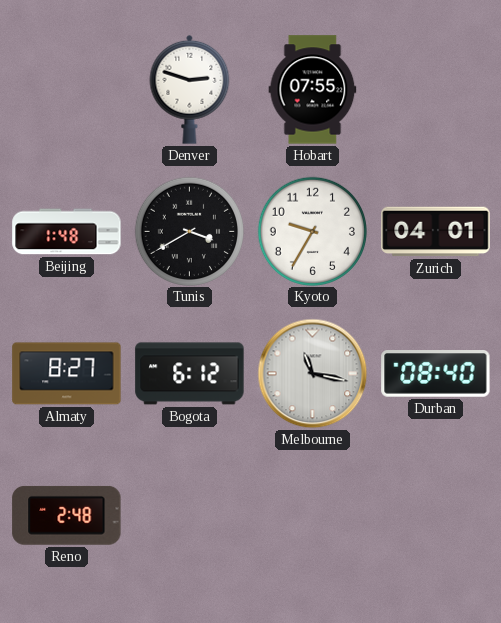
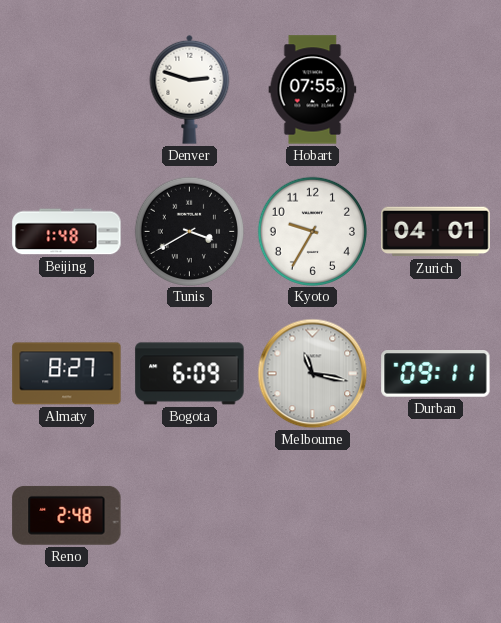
Bogota: 6:12 -> 6:09
Durban: 08:40 -> 09:11
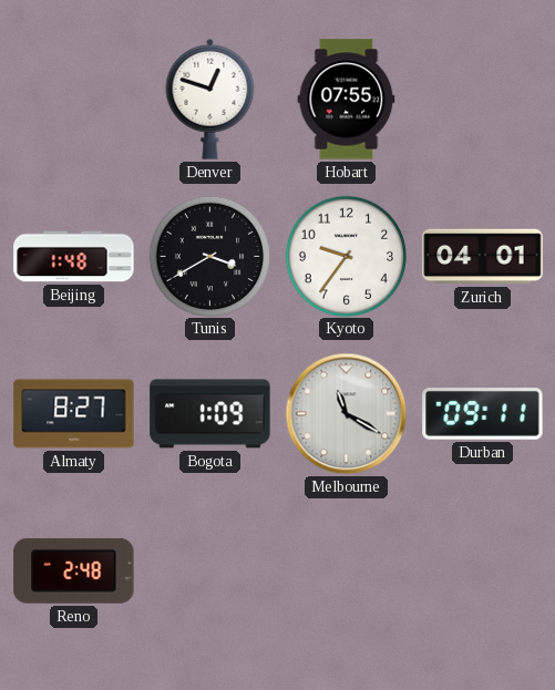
Denver: 2:48 -> 12:48
Kyoto: 9:35 -> 9:36
Bogota: 6:09 -> 1:09
Melbourne: 11:17 -> 11:20
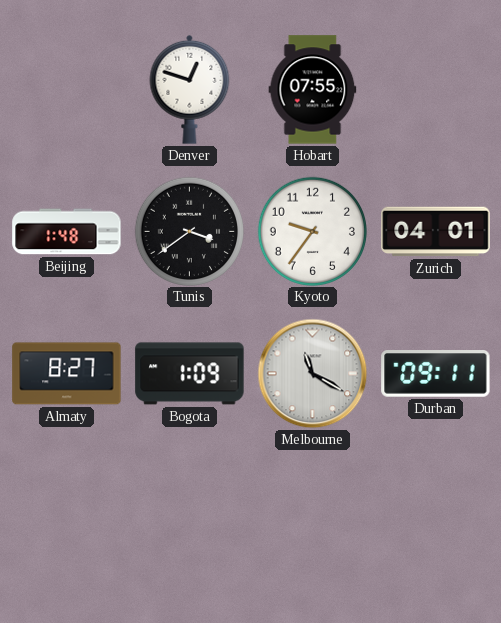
Tunis: 3:40 -> 3:39
Reno: 2:48 -> none
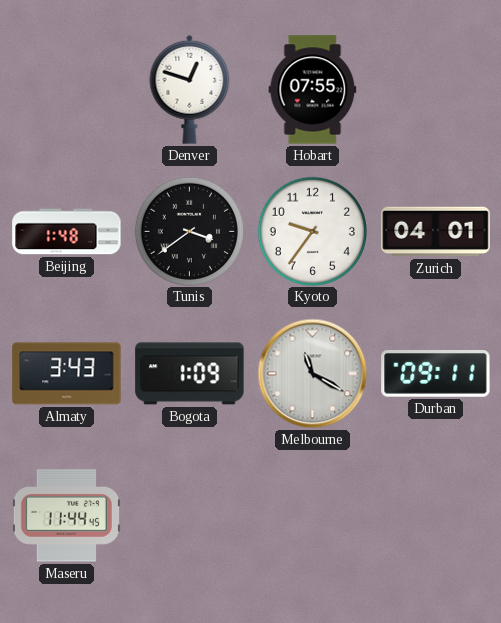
Almaty: 8:27 -> 3:43
Maseru: none -> 11:44
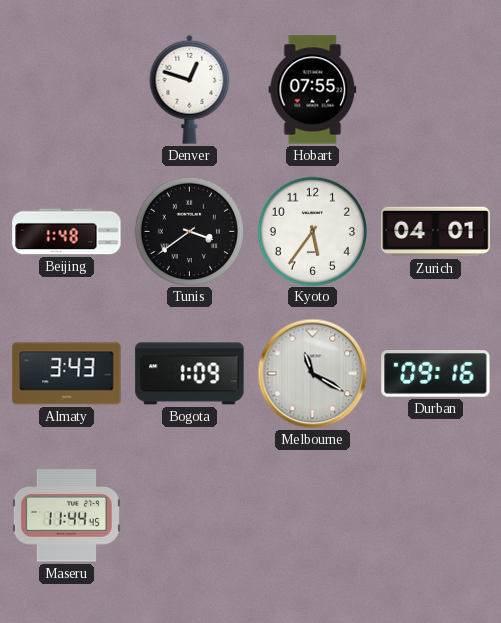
Kyoto: 9:36 -> 5:36
Durban: 09:11 -> 09:16
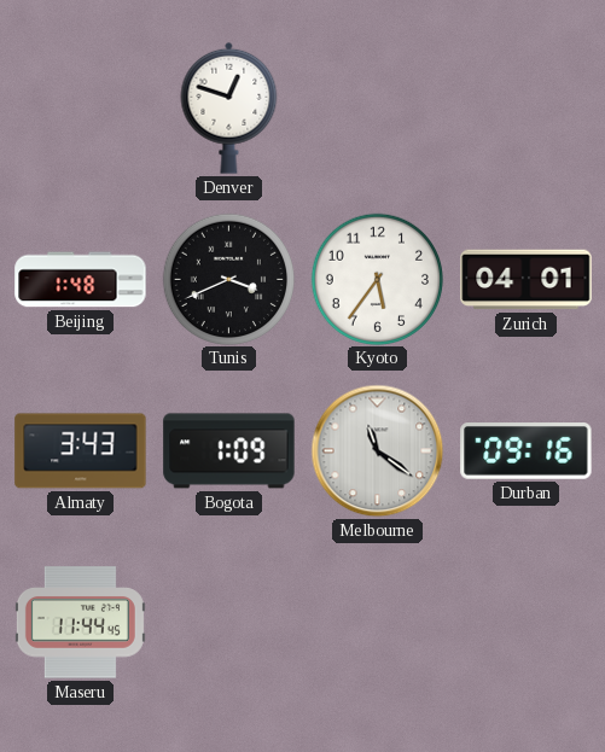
Hobart: 07:55 -> none
Tunis: 3:39 -> 3:41
Melbourne: 11:20 -> 11:21
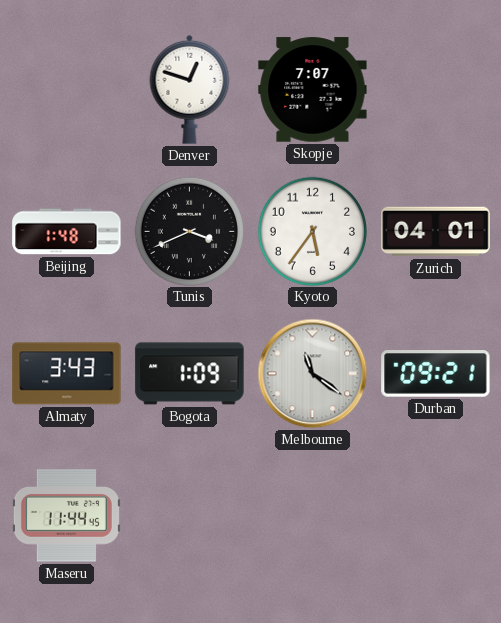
Skopje: none -> 7:07
Durban: 09:16 -> 09:21
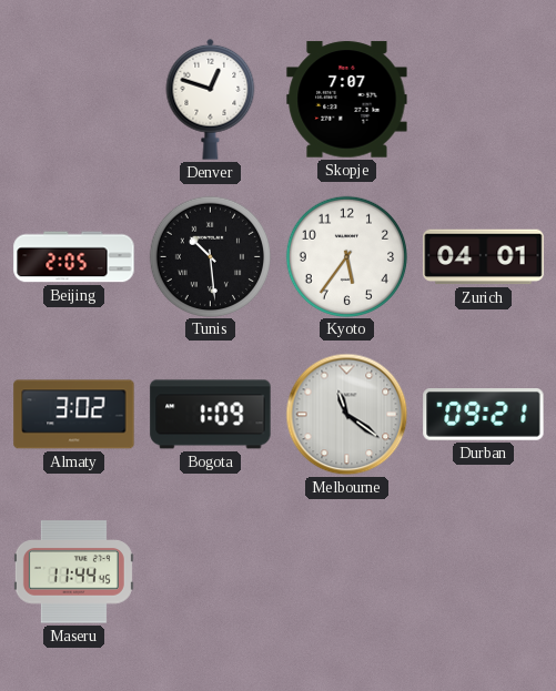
Beijing: 1:48 -> 2:05
Tunis: 3:41 -> 10:29
Almaty: 3:43 -> 3:02
